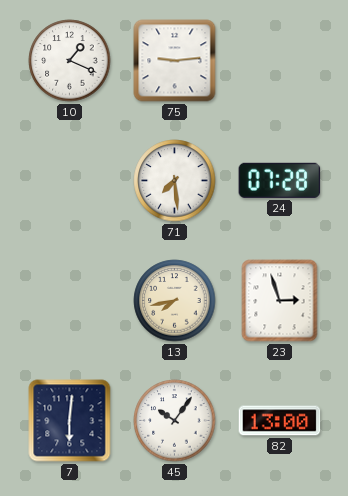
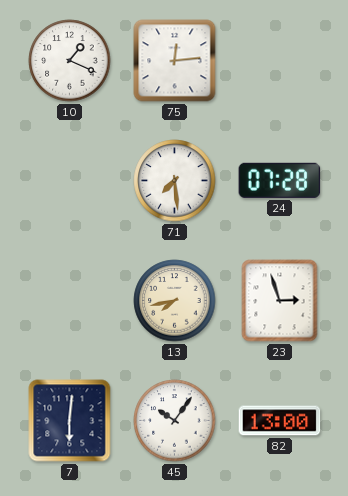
75: 9:14 -> 12:14
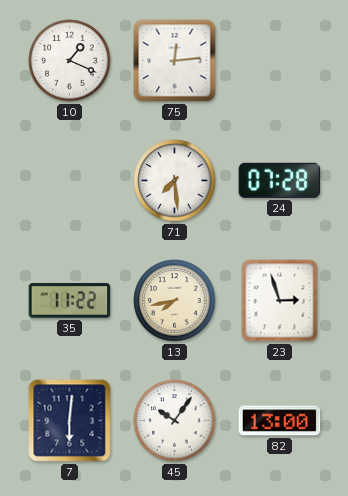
35: none -> 11:22
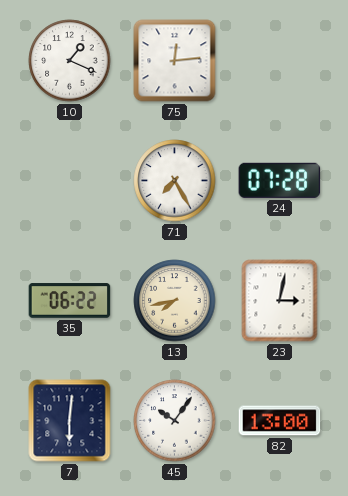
71: 7:29 -> 7:25
35: 11:22 -> 06:22
23: 2:57 -> 3:02
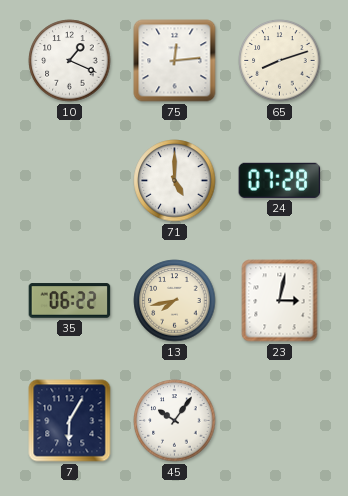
65: none -> 8:12
71: 7:25 -> 5:00
7: 6:01 -> 6:05
82: 13:00 -> none
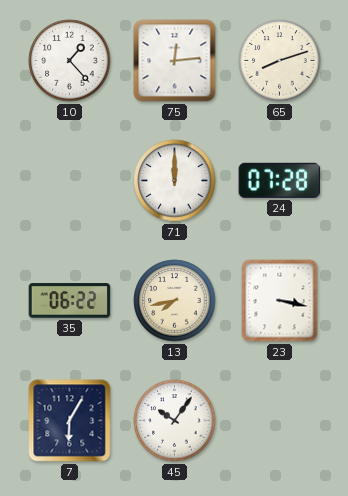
10: 1:19 -> 1:23
71: 5:00 -> 12:00
23: 3:02 -> 3:17
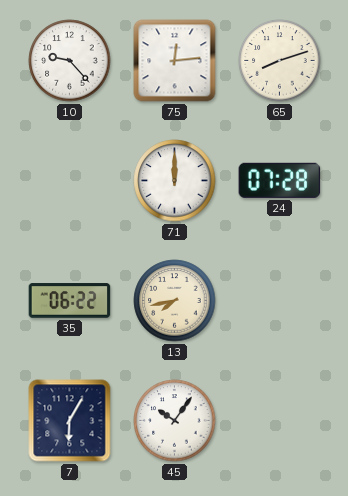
10: 1:23 -> 9:23
23: 3:17 -> none
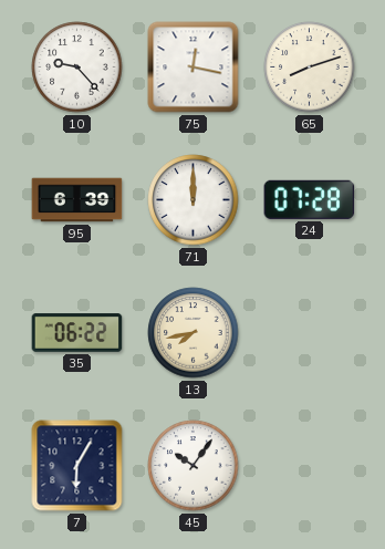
75: 12:14 -> 12:17
95: none -> 6:39
